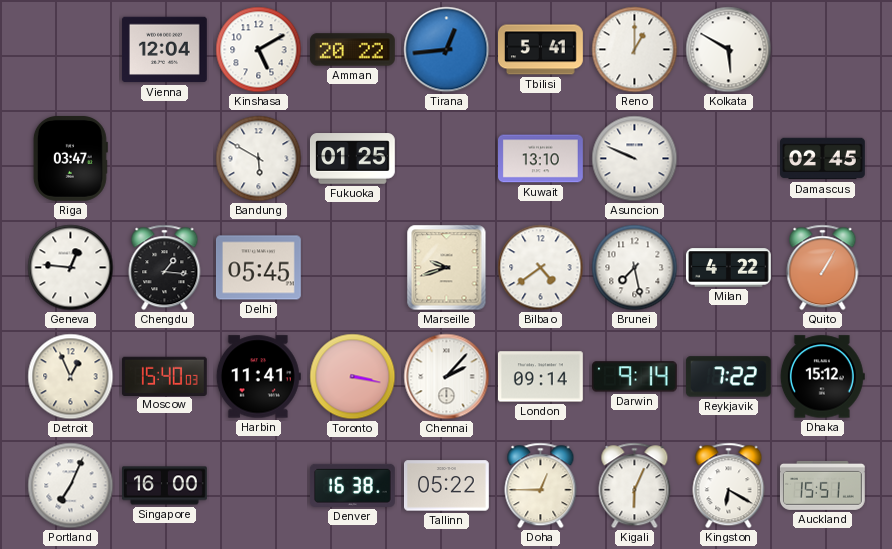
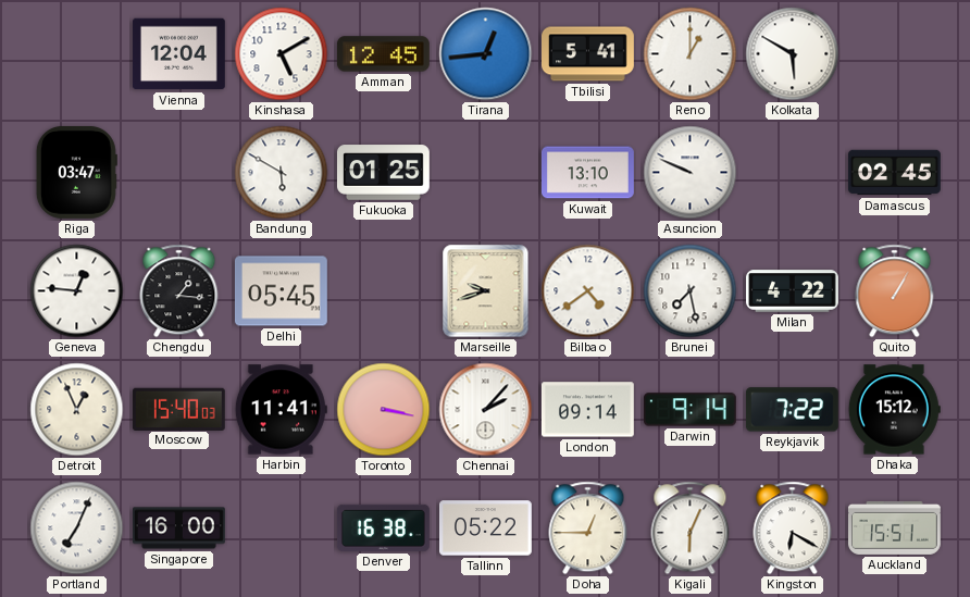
Amman: 20:22 -> 12:45
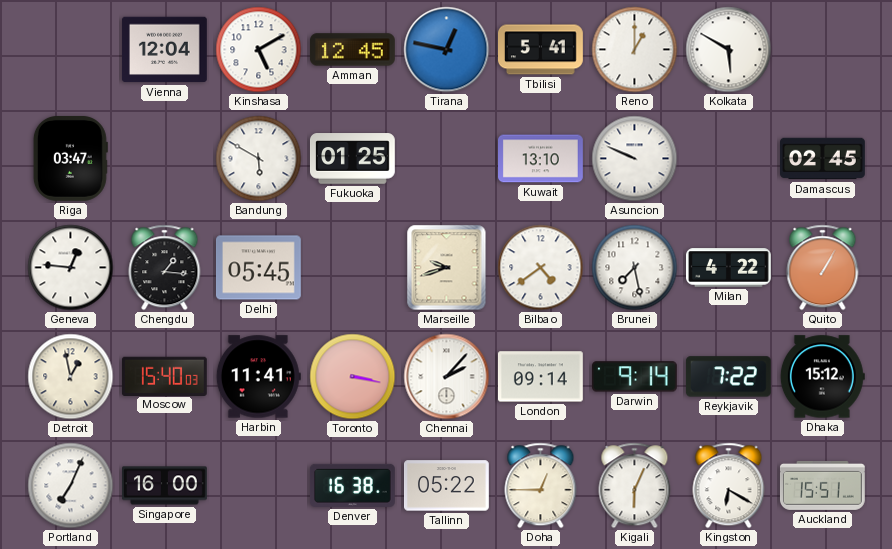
Tirana: 12:44 -> 12:47
Detroit: 12:56 -> 12:58
